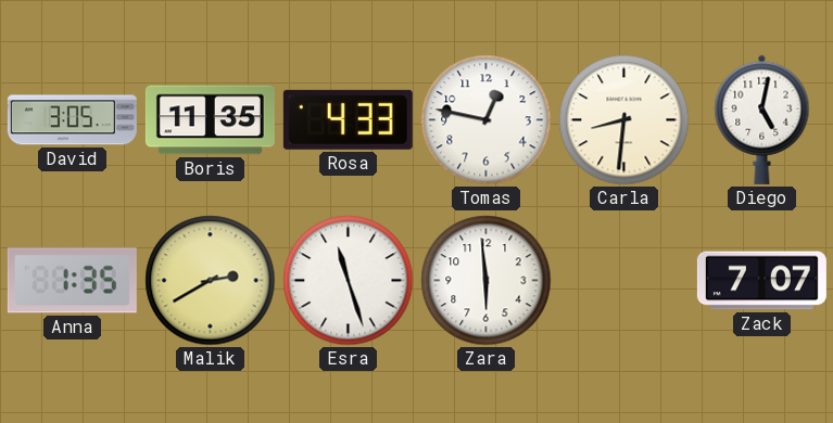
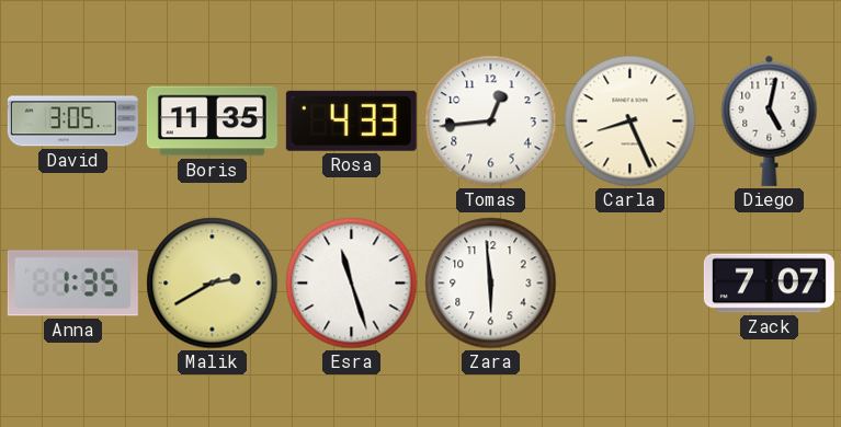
Tomas: 12:47 -> 12:44
Carla: 8:31 -> 8:26
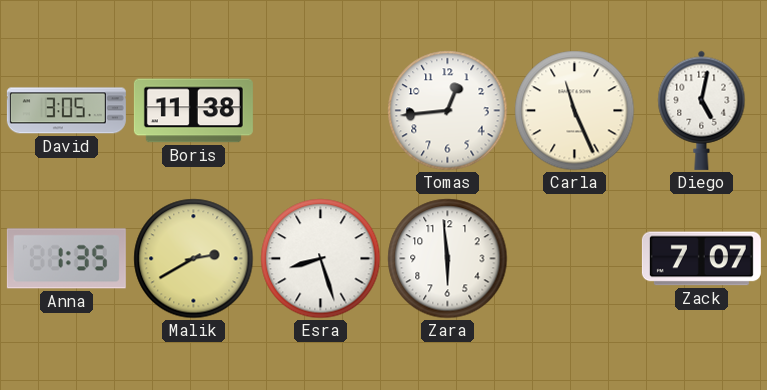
Boris: 11:35 -> 11:38
Rosa: 4:33 -> none
Carla: 8:26 -> 11:26
Esra: 11:27 -> 8:27
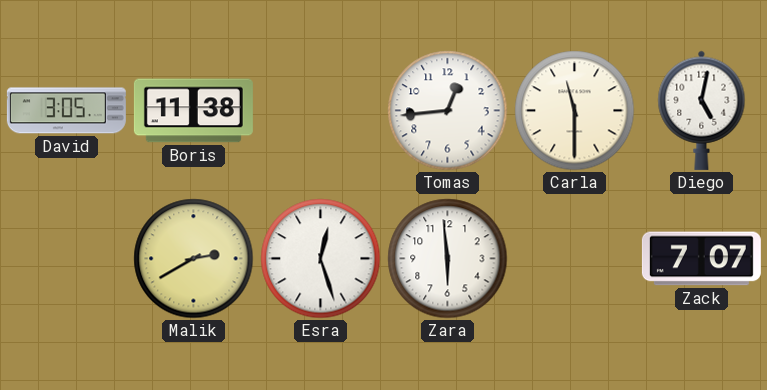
Carla: 11:26 -> 11:30
Anna: 1:35 -> none
Esra: 8:27 -> 12:27
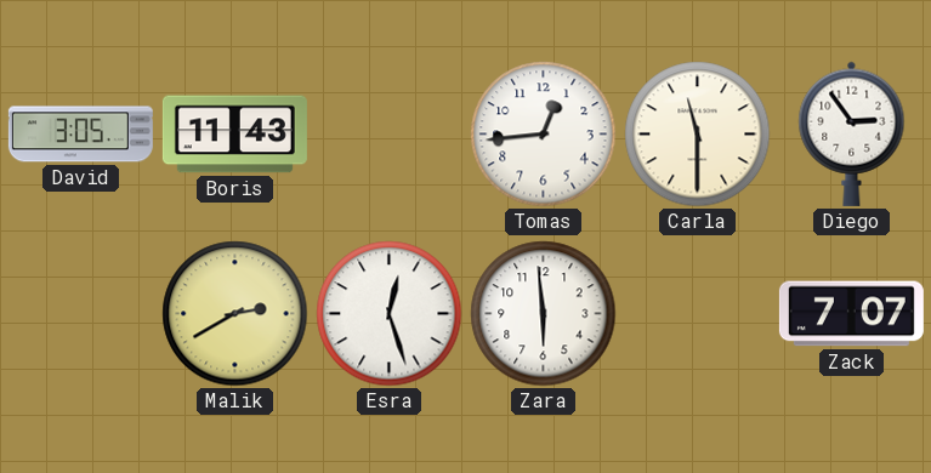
Boris: 11:38 -> 11:43
Diego: 5:02 -> 2:54
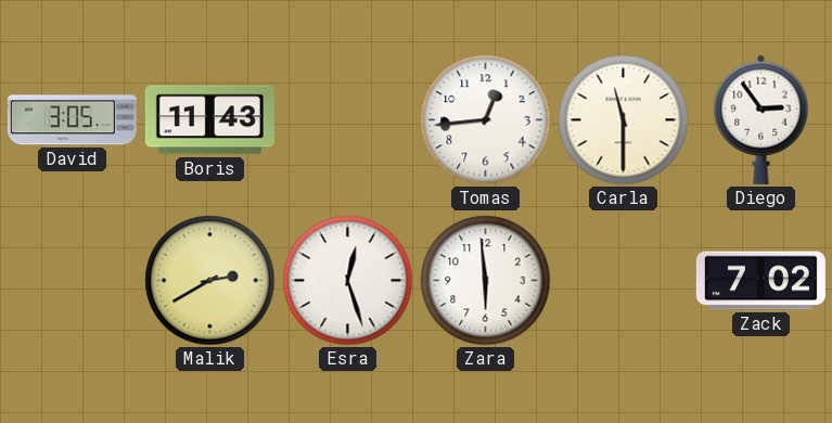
Zack: 7:07 -> 7:02
